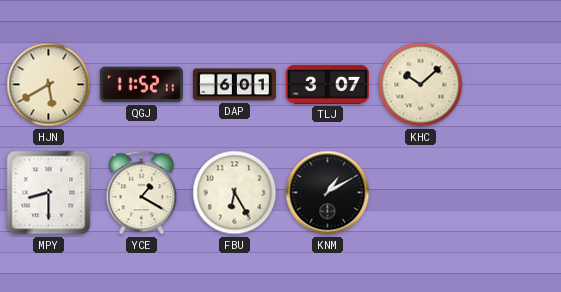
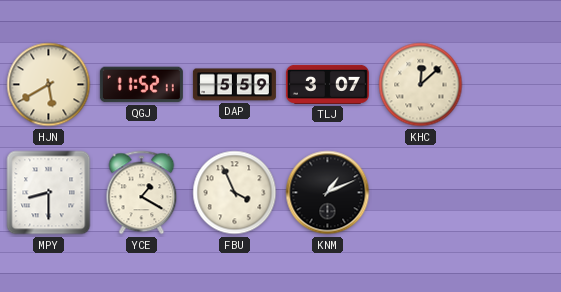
DAP: 6:01 -> 5:59
KHC: 10:08 -> 12:08
FBU: 6:25 -> 3:56
KNM: 1:10 -> 1:11
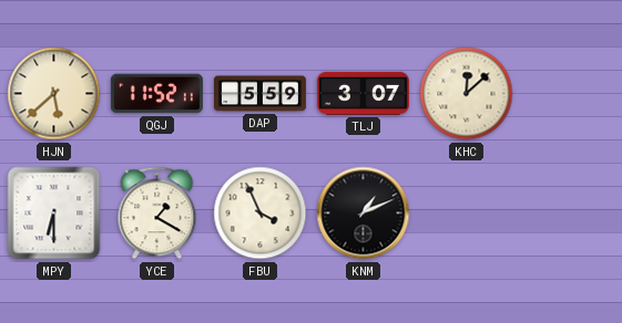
HJN: 5:40 -> 5:38
MPY: 8:30 -> 6:30
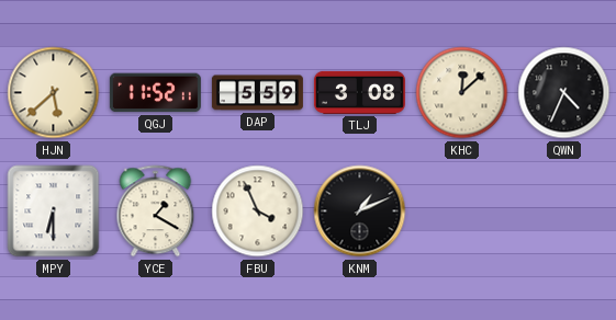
TLJ: 3:07 -> 3:08
QWN: none -> 4:34
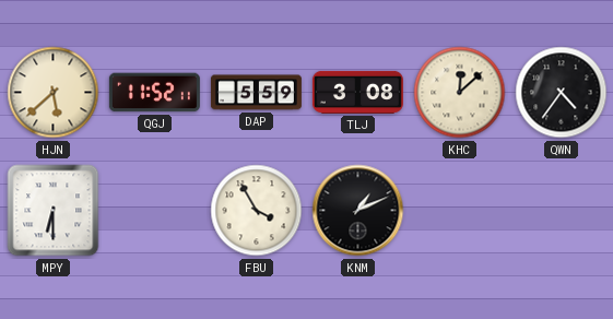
QWN: 4:34 -> 4:36
YCE: 1:20 -> none
FBU: 3:56 -> 3:55
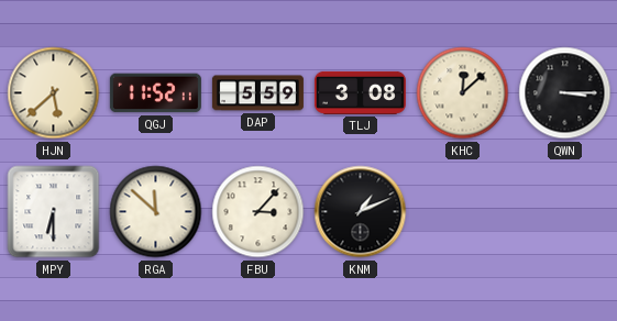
QWN: 4:36 -> 3:15
RGA: none -> 11:52
FBU: 3:55 -> 3:07
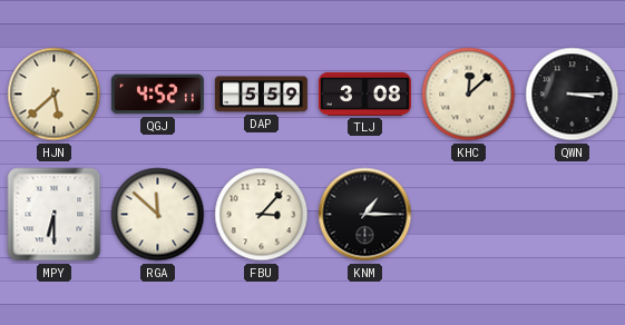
QGJ: 11:52 -> 4:52
KNM: 1:11 -> 1:15
